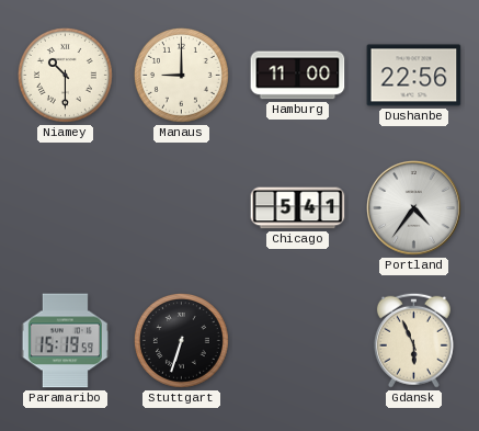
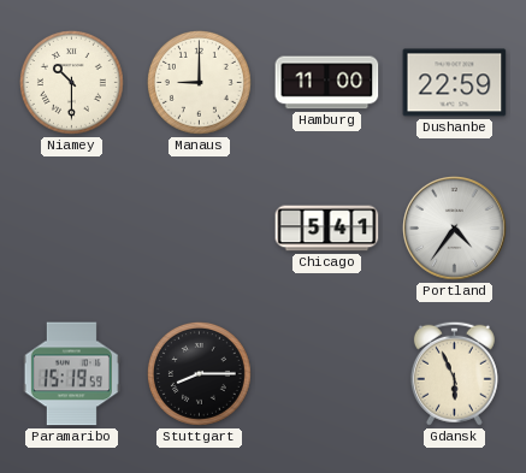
Dushanbe: 22:56 -> 22:59
Stuttgart: 6:33 -> 8:15
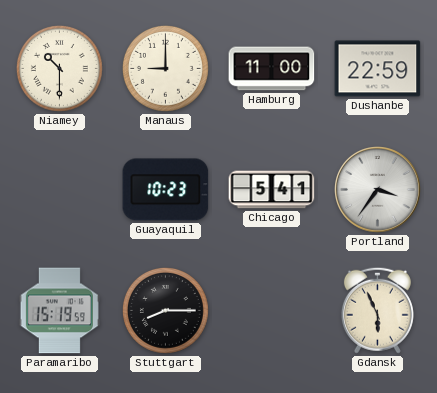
Guayaquil: none -> 10:23
Portland: 4:36 -> 3:36
